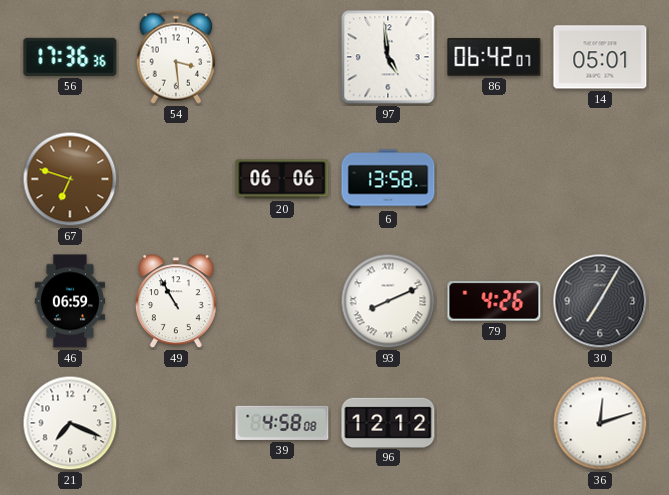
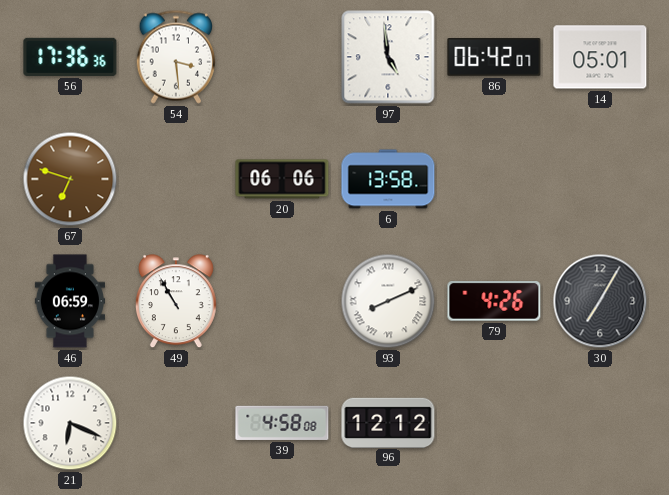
21: 7:19 -> 6:19
36: 12:12 -> none
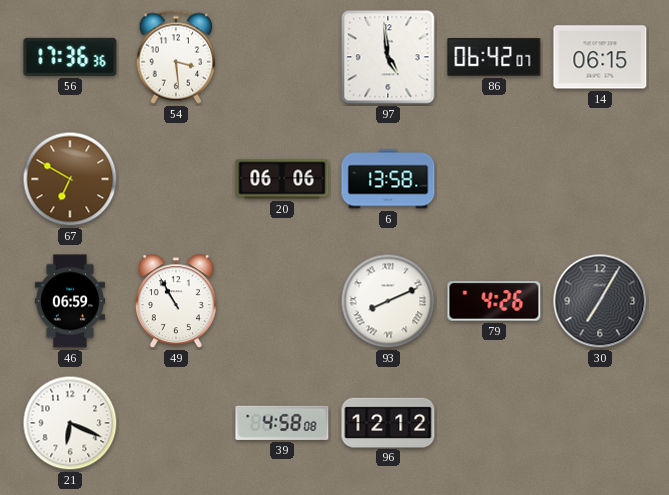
14: 05:01 -> 06:15
67: 6:48 -> 6:50
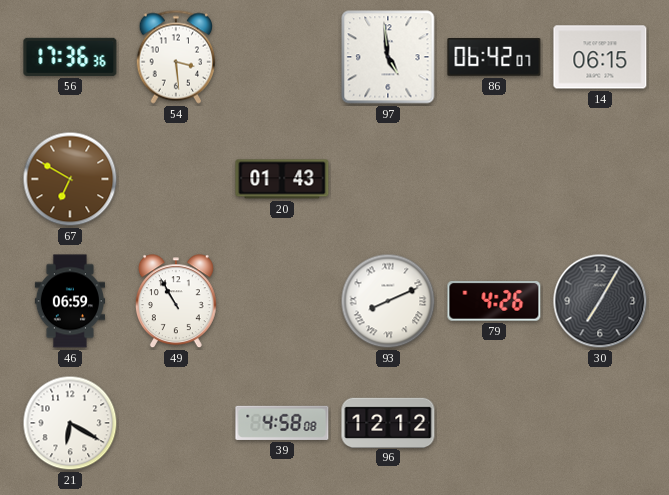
20: 06:06 -> 01:43
6: 13:58 -> none
21: 6:19 -> 6:20
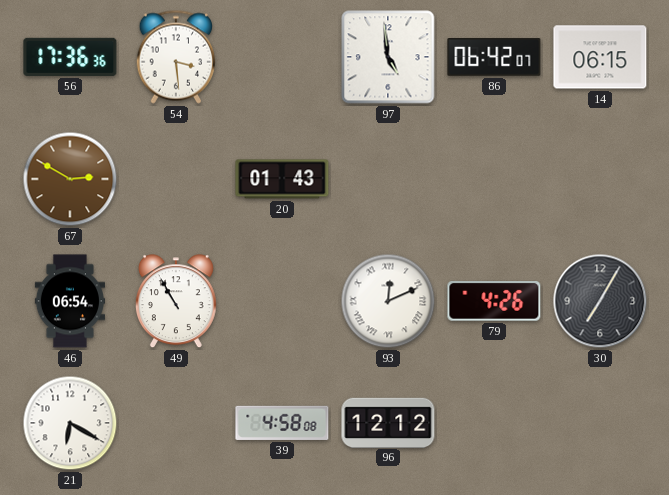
67: 6:50 -> 2:50
46: 06:59 -> 06:54
93: 8:11 -> 12:11
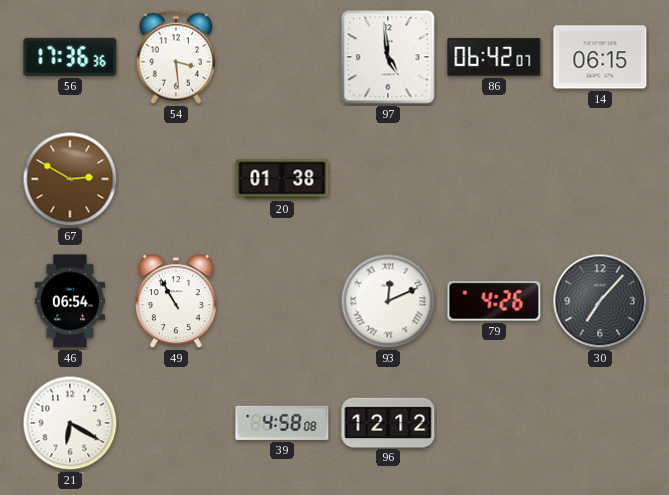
20: 01:43 -> 01:38
30: 7:05 -> 7:07
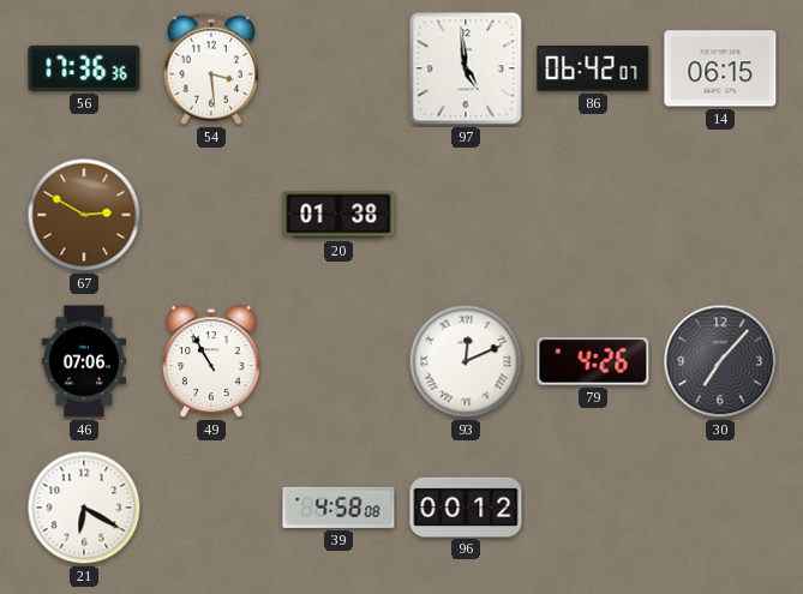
46: 06:54 -> 07:06
96: 12:12 -> 00:12
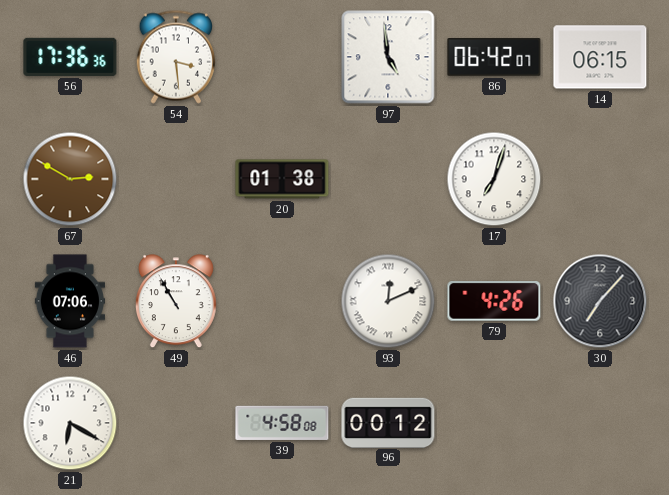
17: none -> 7:03
